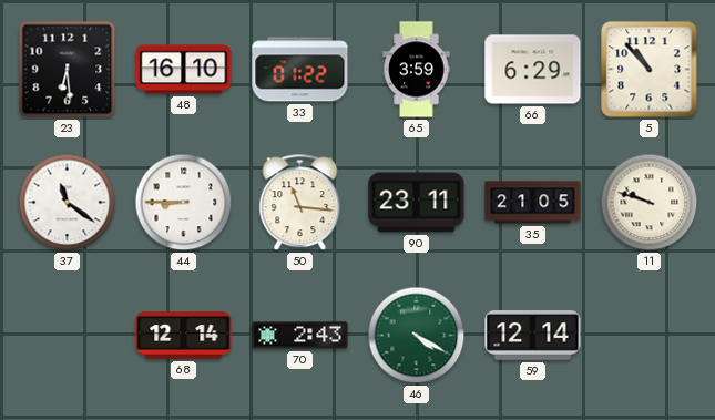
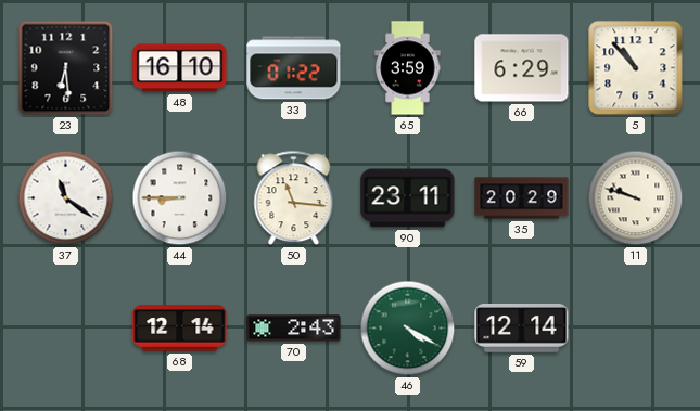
35: 21:05 -> 20:29
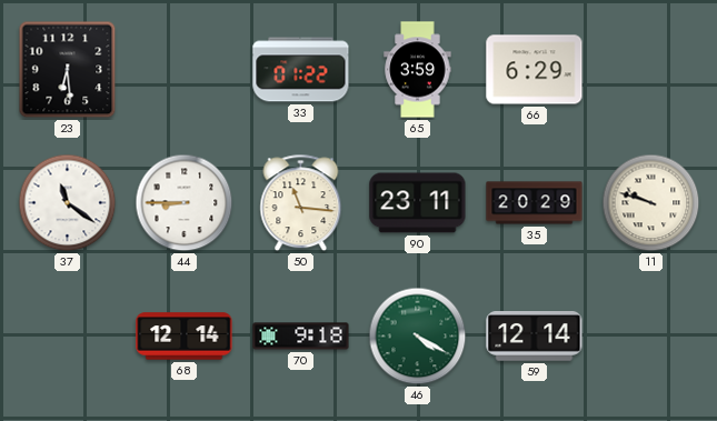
48: 16:10 -> none
5: 10:53 -> none
70: 2:43 -> 9:18
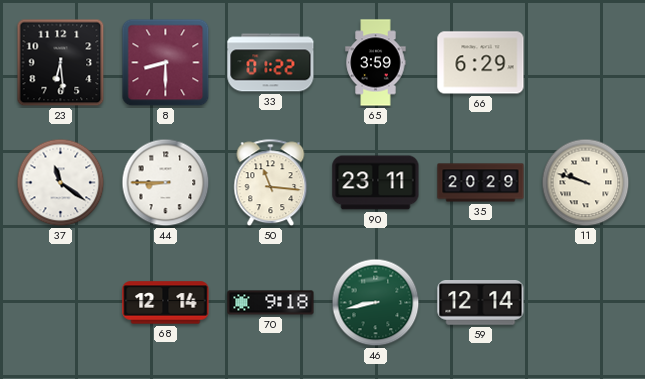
8: none -> 8:30
46: 4:20 -> 8:43
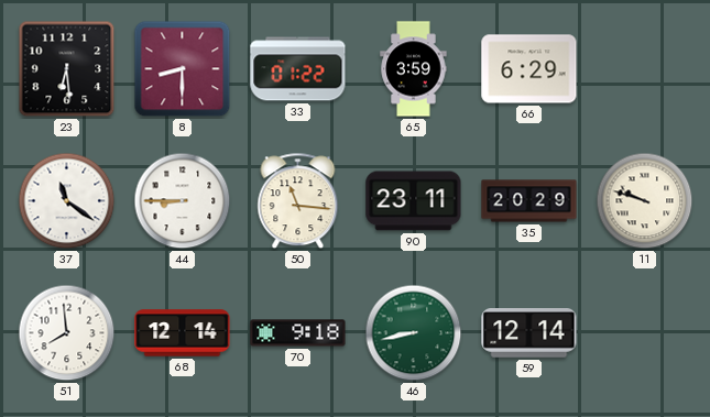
51: none -> 7:59
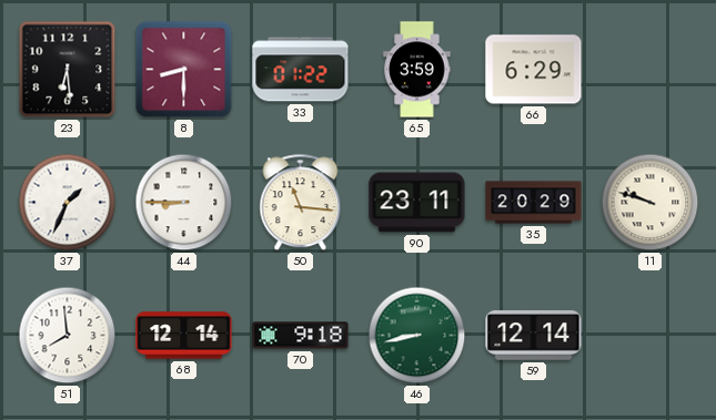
37: 11:21 -> 1:34
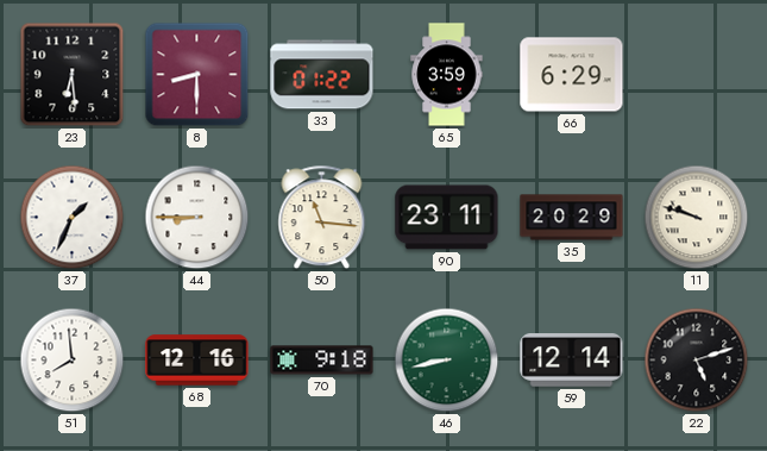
68: 12:14 -> 12:16
22: none -> 5:12
